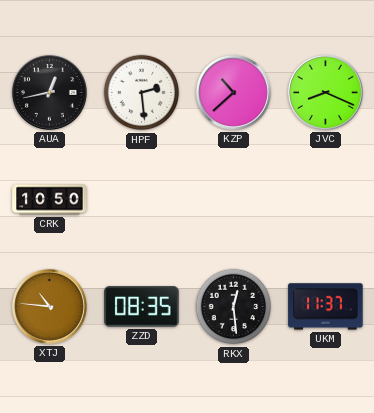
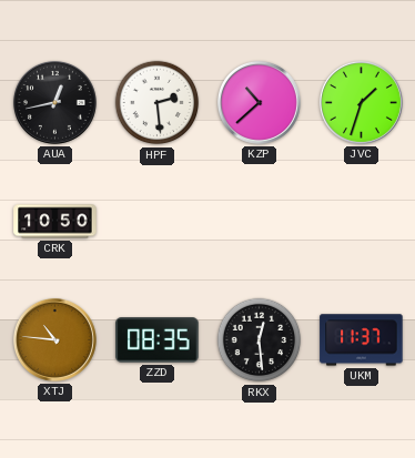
JVC: 8:19 -> 1:33
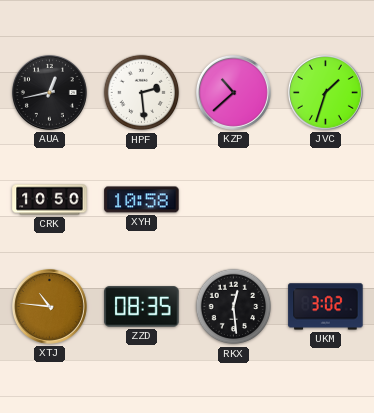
XYH: none -> 10:58
UKM: 11:37 -> 3:02
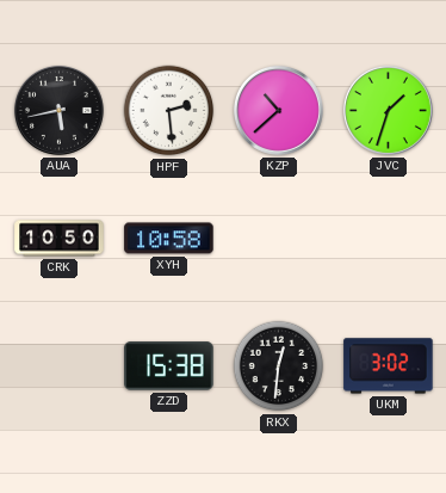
AUA: 12:43 -> 5:43
XTJ: 10:46 -> none
ZZD: 08:35 -> 15:38
RKX: 12:29 -> 12:31
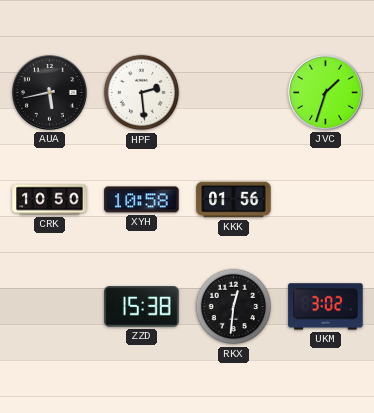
KZP: 10:38 -> none
KKK: none -> 01:56
